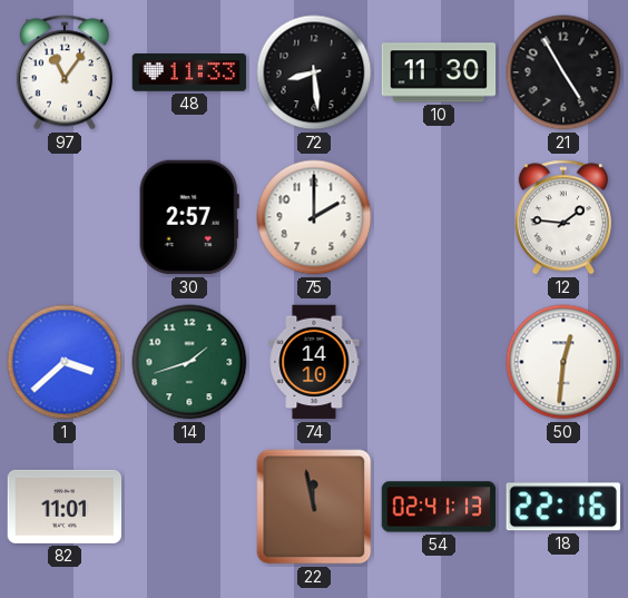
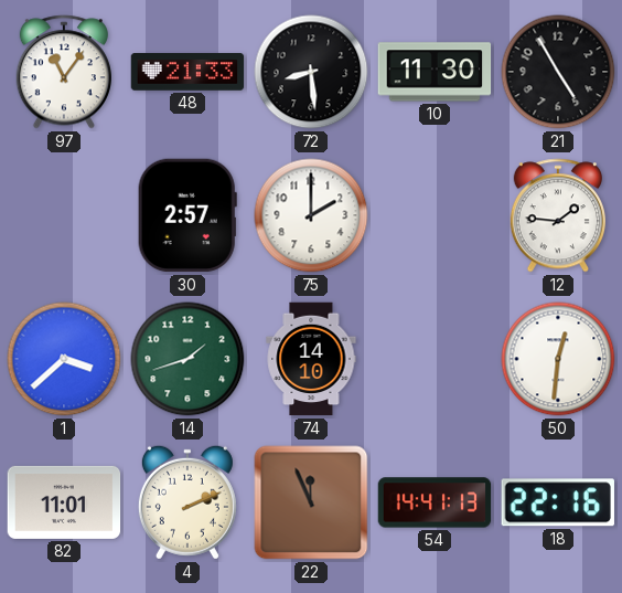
48: 11:33 -> 21:33
4: none -> 2:11
22: 11:58 -> 11:56
54: 02:41 -> 14:41
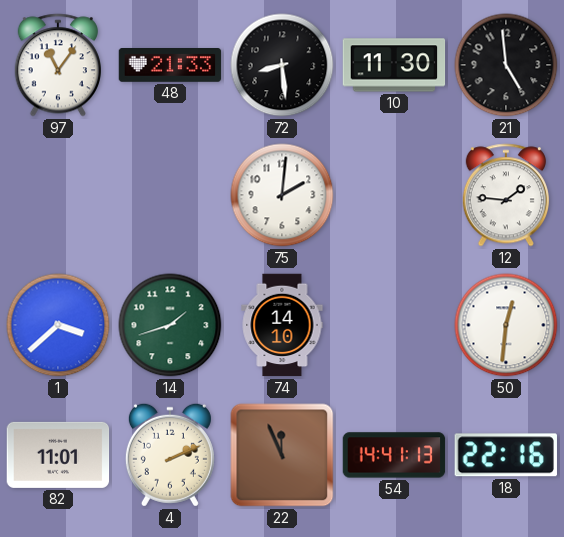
21: 4:55 -> 4:59
30: 2:57 -> none
75: 2:00 -> 2:01
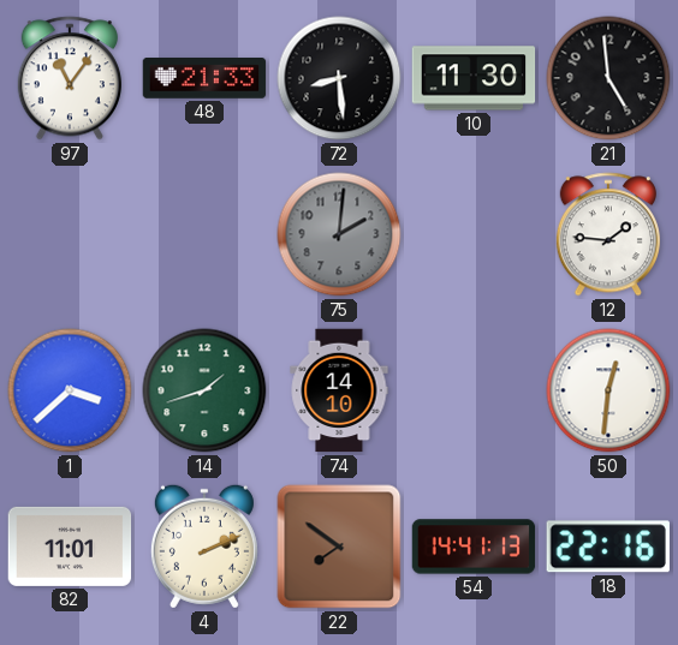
75 dial: white -> grey
22: 11:56 -> 7:51
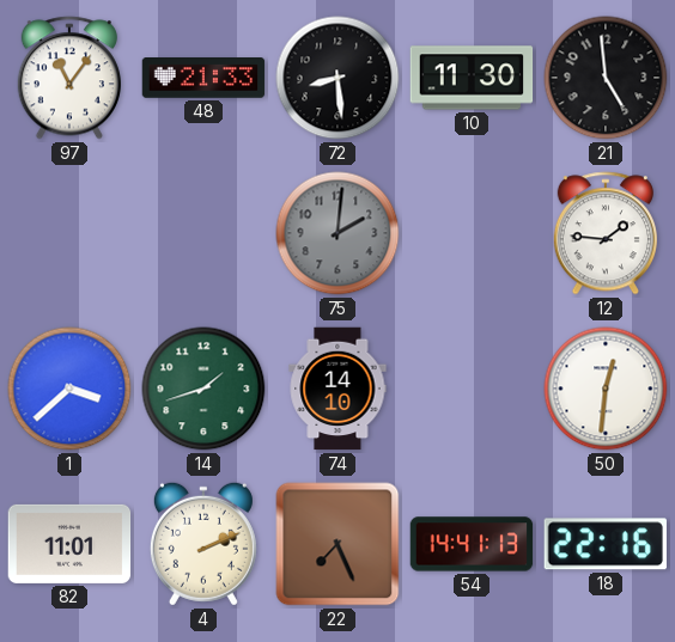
22: 7:51 -> 7:26
